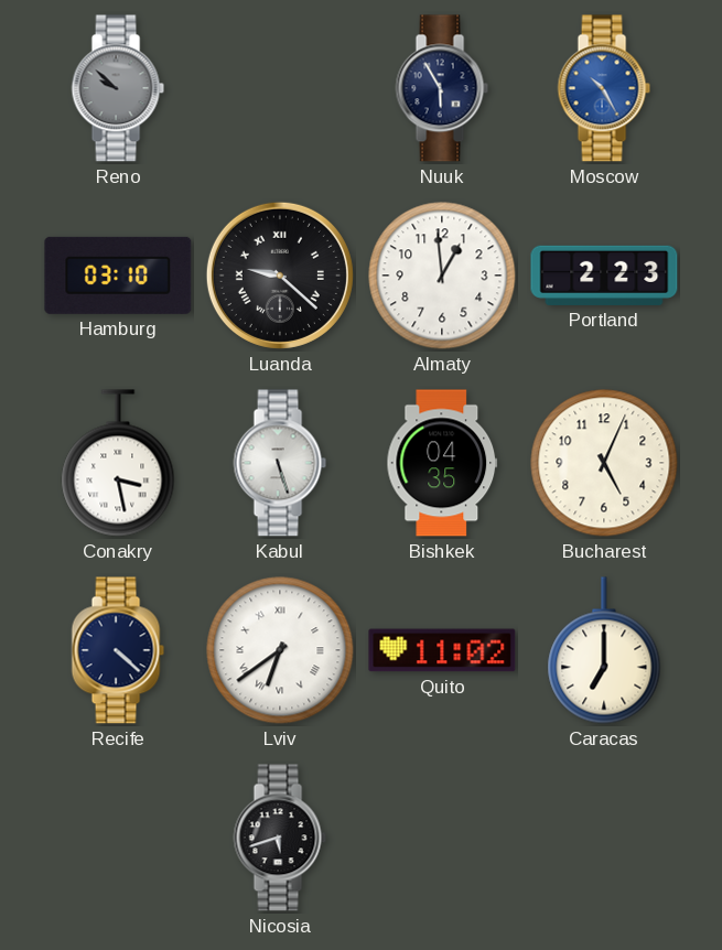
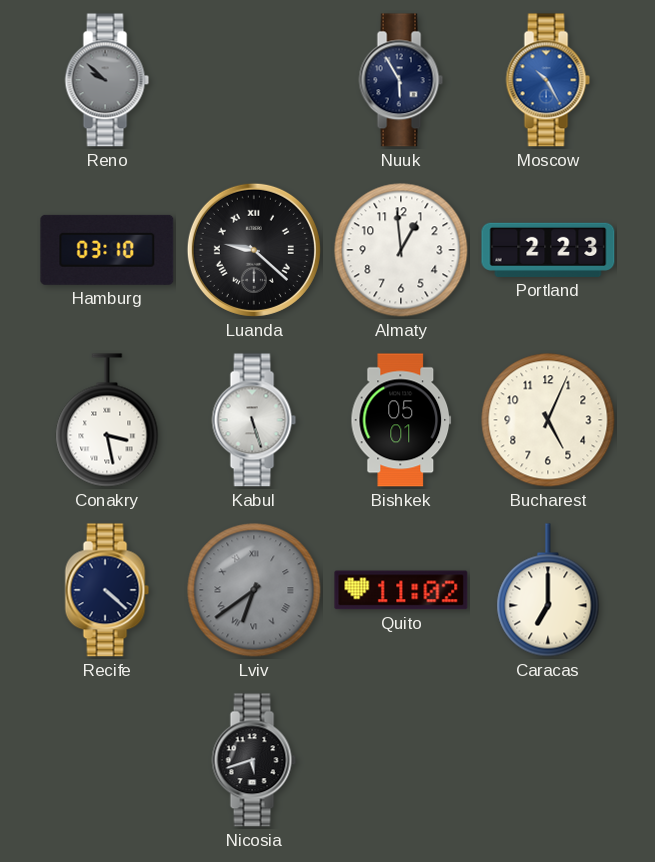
Bishkek: 04:35 -> 05:01
Lviv dial: white -> grey
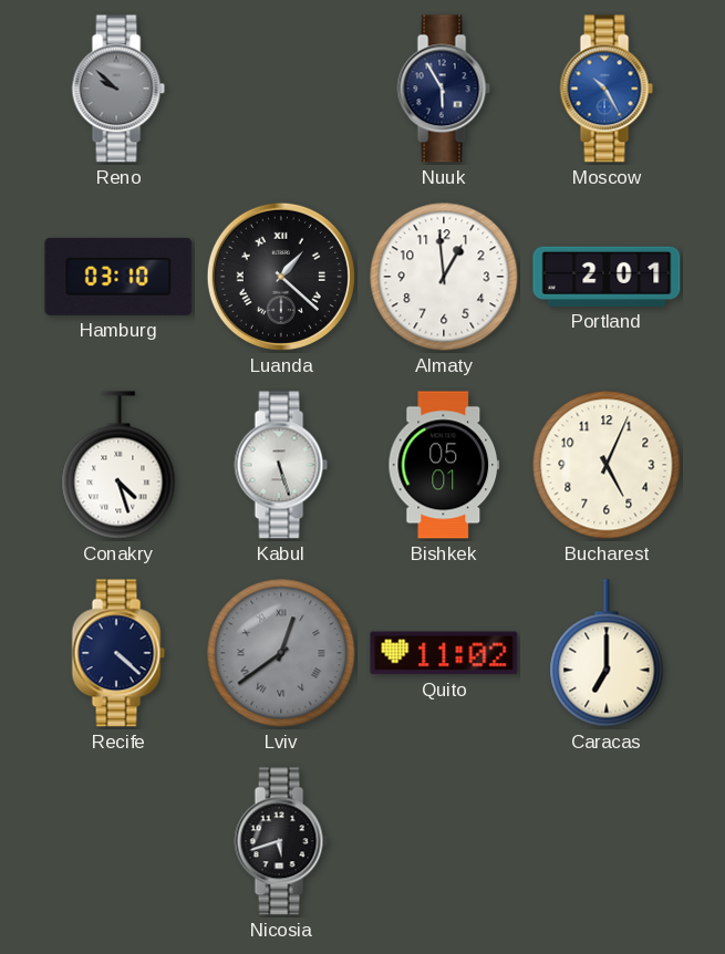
Luanda: 9:22 -> 1:22
Portland: 2:23 -> 2:01
Conakry: 3:28 -> 4:27
Lviv: 6:39 -> 12:39
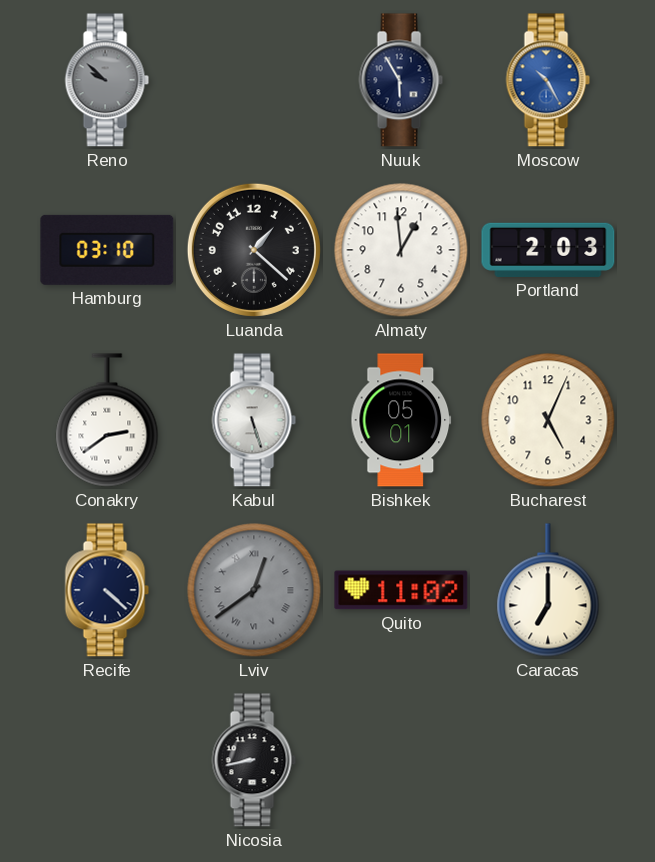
Luanda numerals: Roman -> Arabic
Portland: 2:01 -> 2:03
Conakry: 4:27 -> 2:39
Nicosia: 5:42 -> 8:43
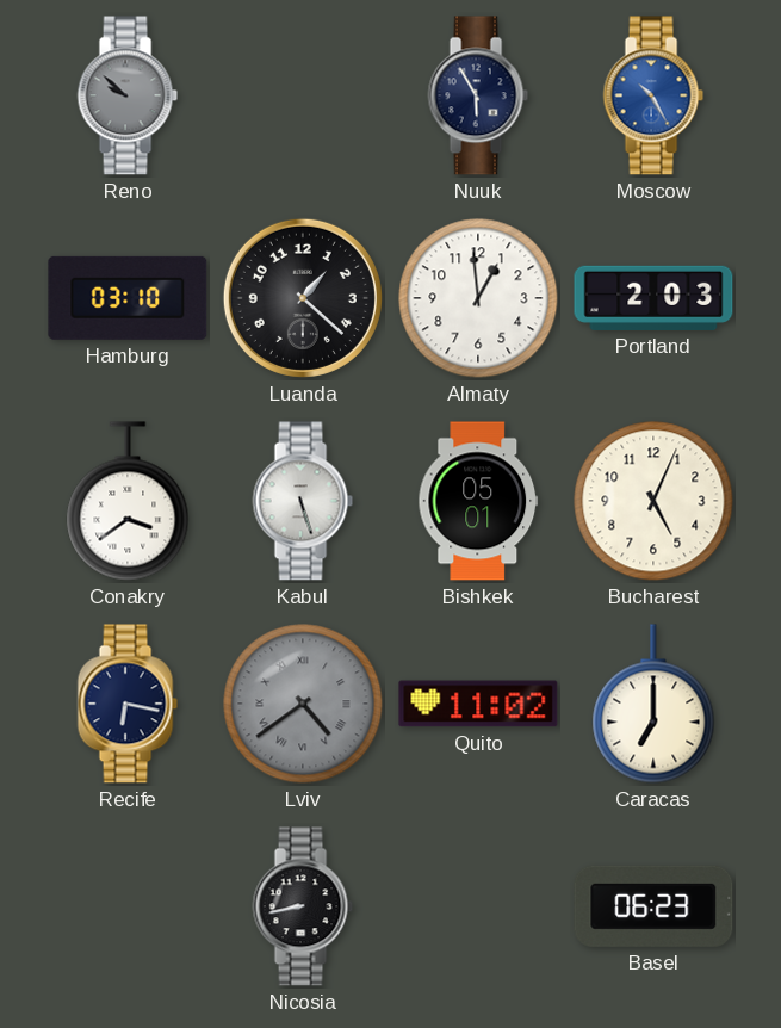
Conakry: 2:39 -> 3:39
Recife: 4:22 -> 6:17
Lviv: 12:39 -> 4:39
Basel: none -> 06:23
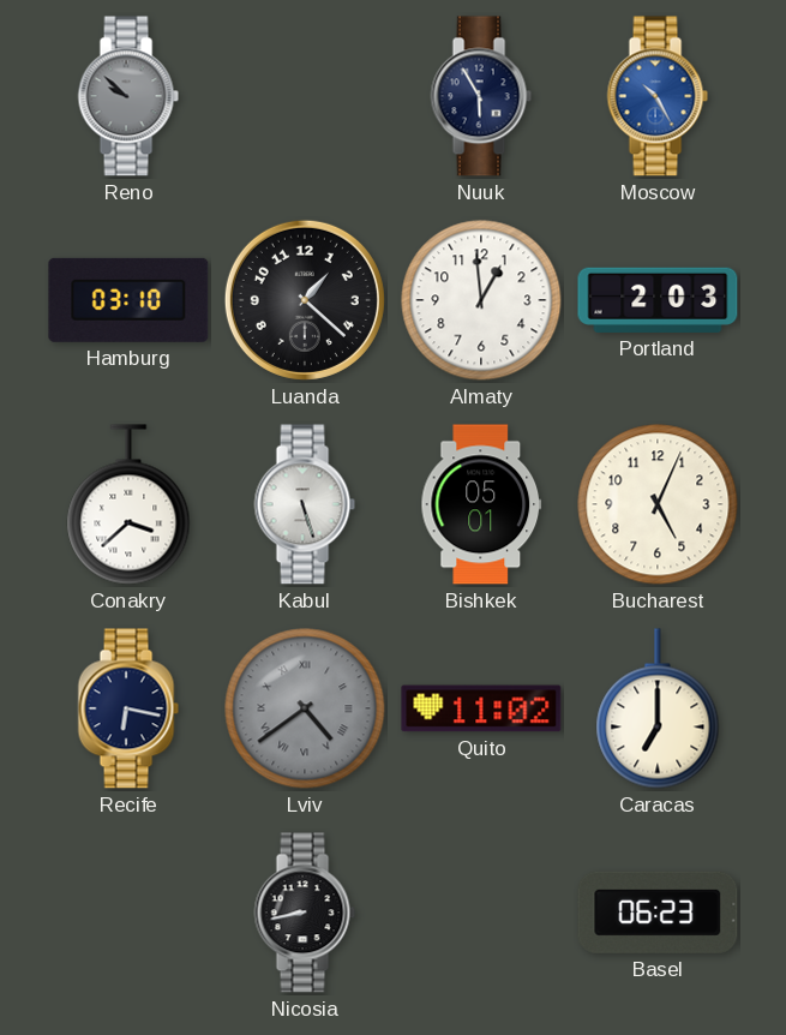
Conakry: 3:39 -> 3:38
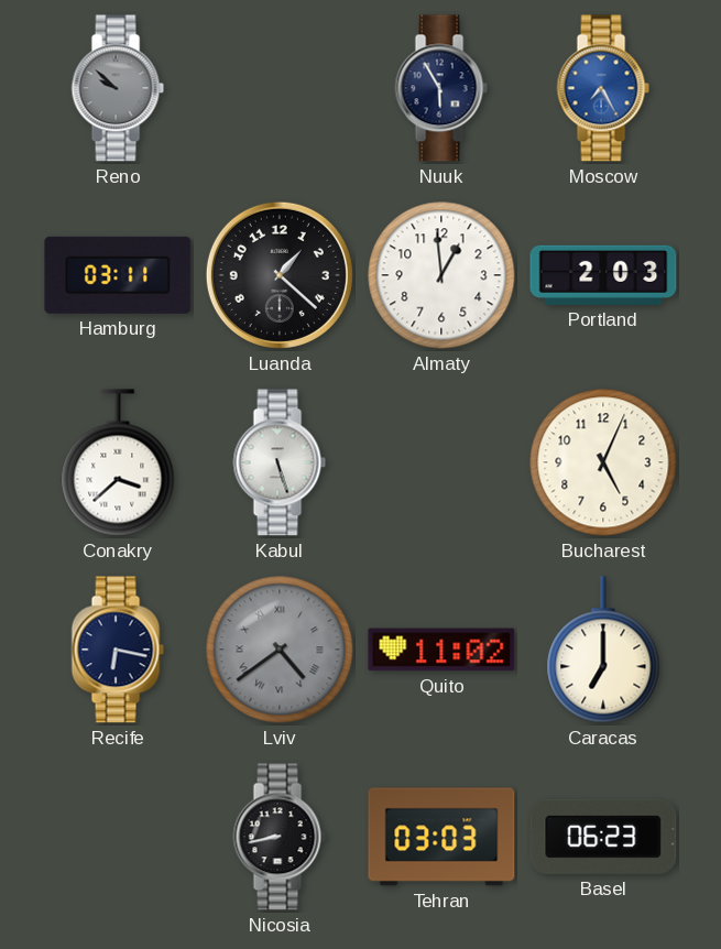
Moscow: 10:25 -> 7:25
Hamburg: 03:10 -> 03:11
Bishkek: 05:01 -> none
Tehran: none -> 03:03
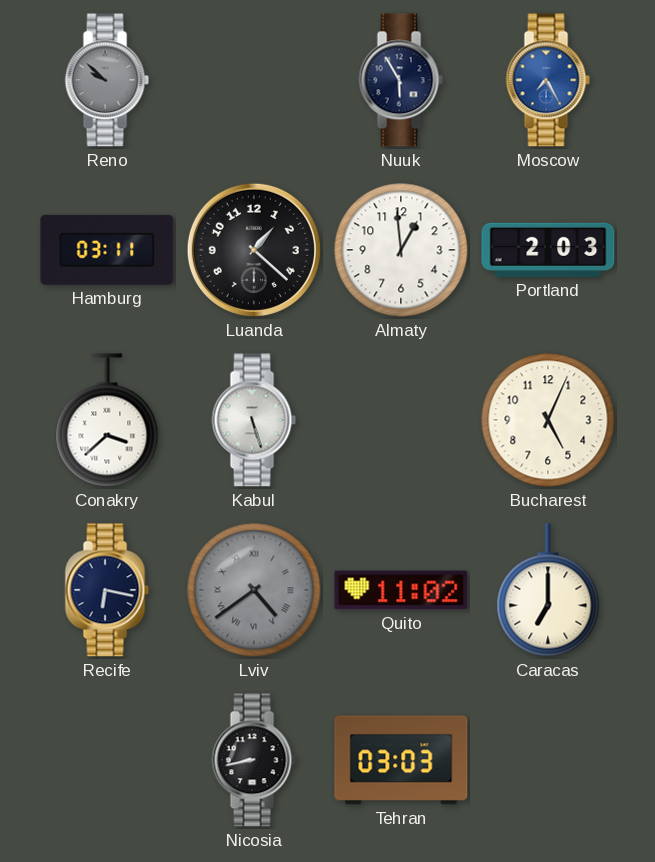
Basel: 06:23 -> none
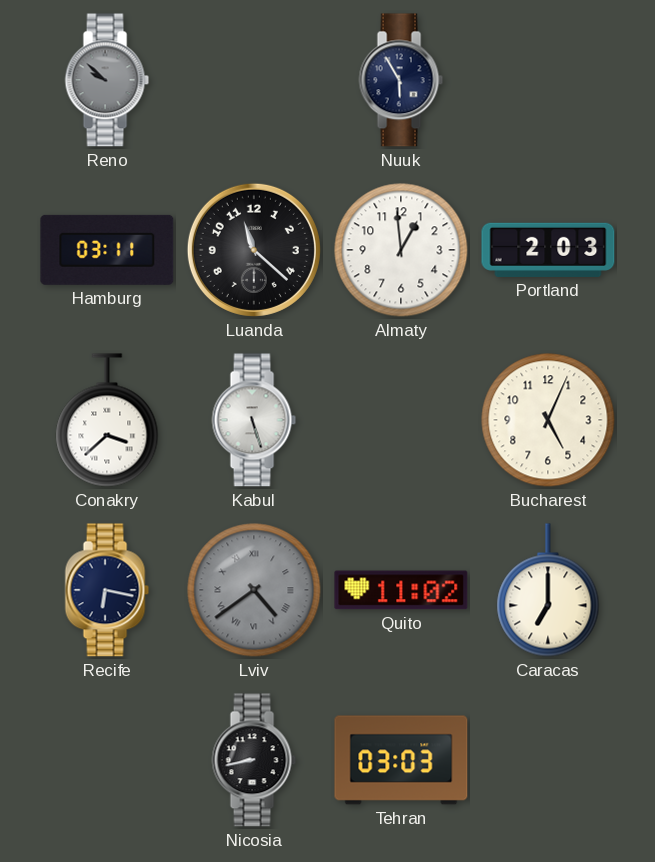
Moscow: 7:25 -> none
Luanda: 1:22 -> 11:22
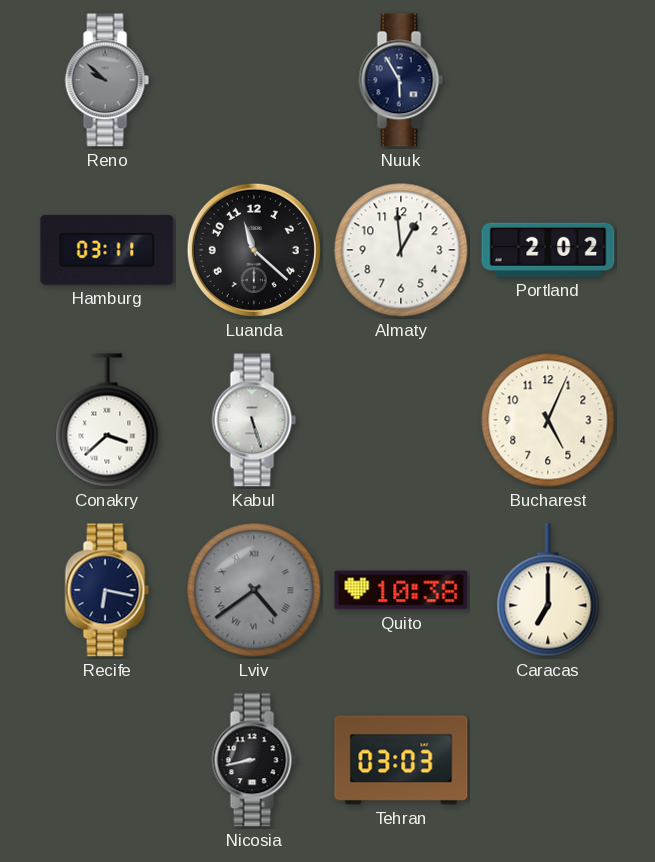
Portland: 2:03 -> 2:02
Quito: 11:02 -> 10:38
